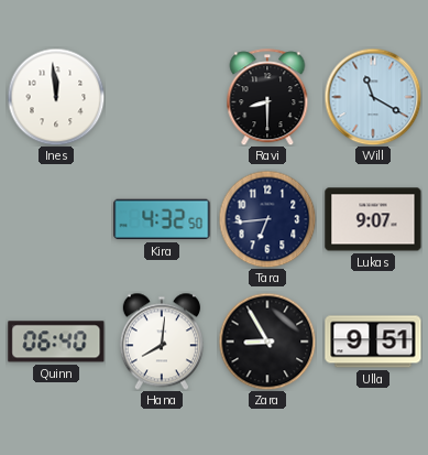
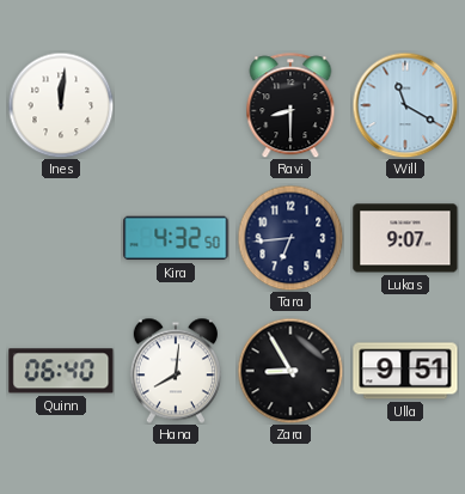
Ines: 11:59 -> 12:01
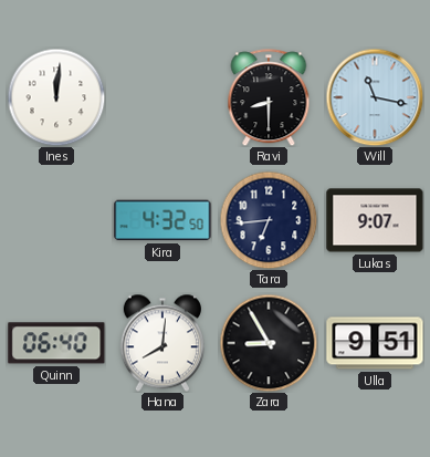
Will: 11:20 -> 11:17
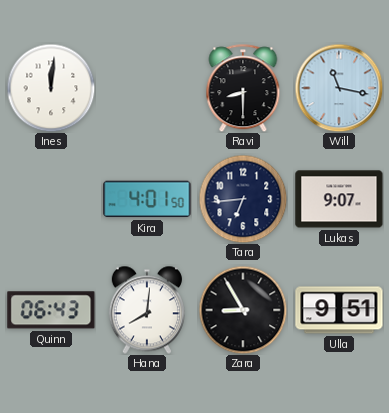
Kira: 4:32 -> 4:01
Quinn: 06:40 -> 06:43
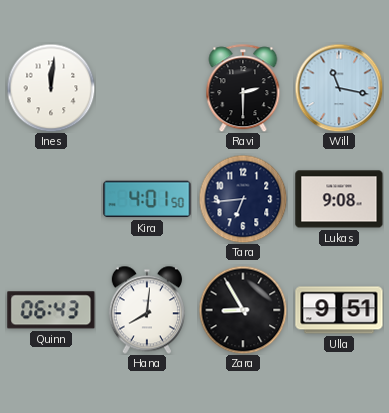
Ravi: 8:30 -> 2:30
Lukas: 9:07 -> 9:08
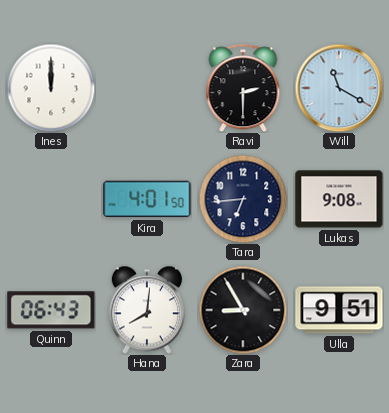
Ines: 12:01 -> 12:00
Will: 11:17 -> 11:20
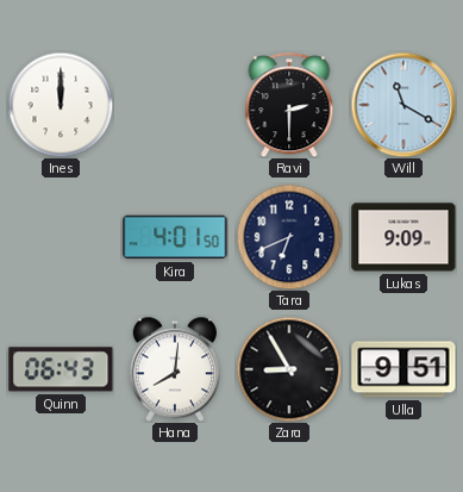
Tara: 6:44 -> 6:41
Lukas: 9:08 -> 9:09
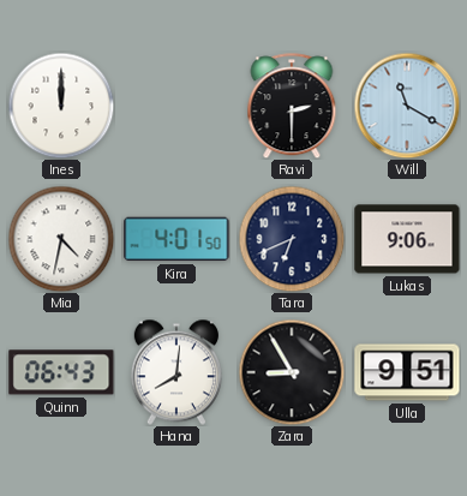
Mia: none -> 4:32
Lukas: 9:09 -> 9:06
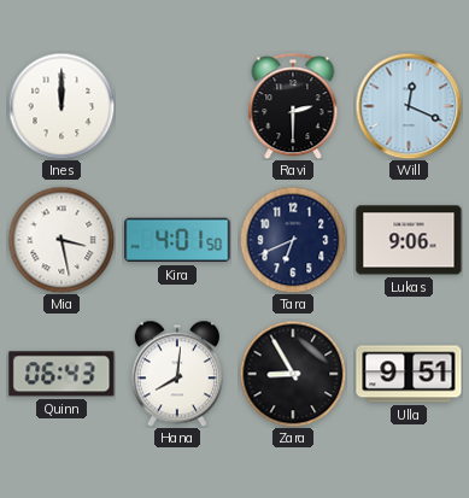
Will: 11:20 -> 12:19
Mia: 4:32 -> 3:28
